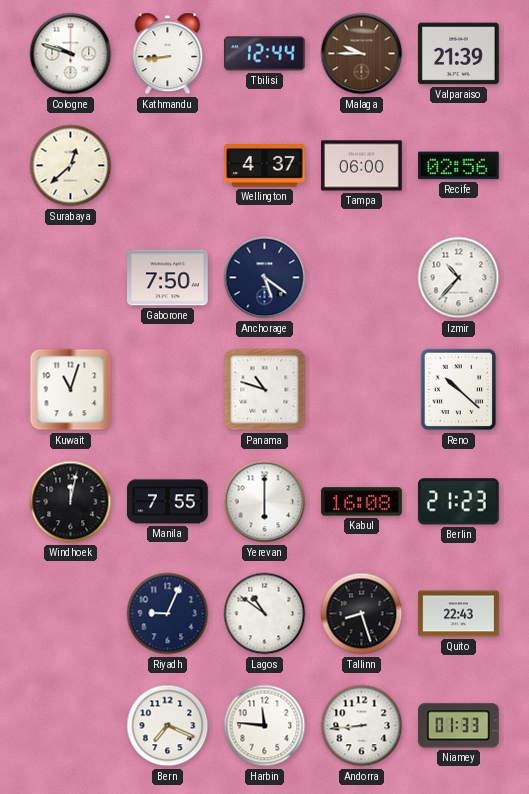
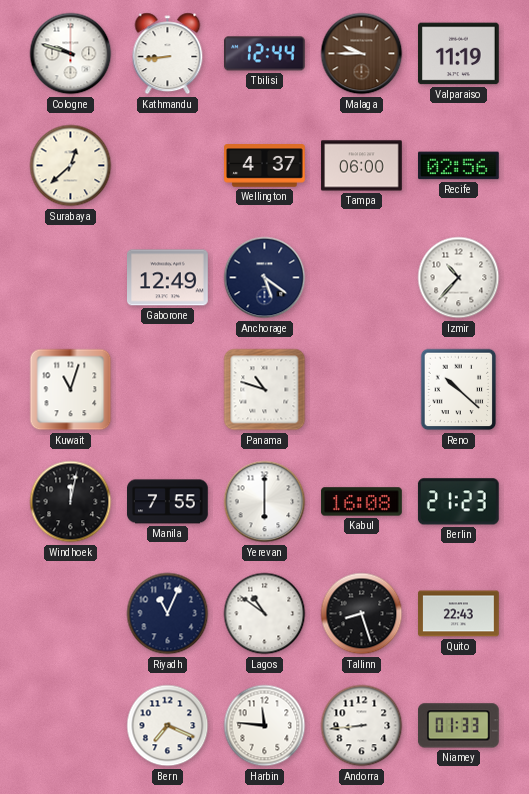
Valparaiso: 21:39 -> 11:19
Gaborone: 7:50 -> 12:49
Riyadh: 9:04 -> 11:04
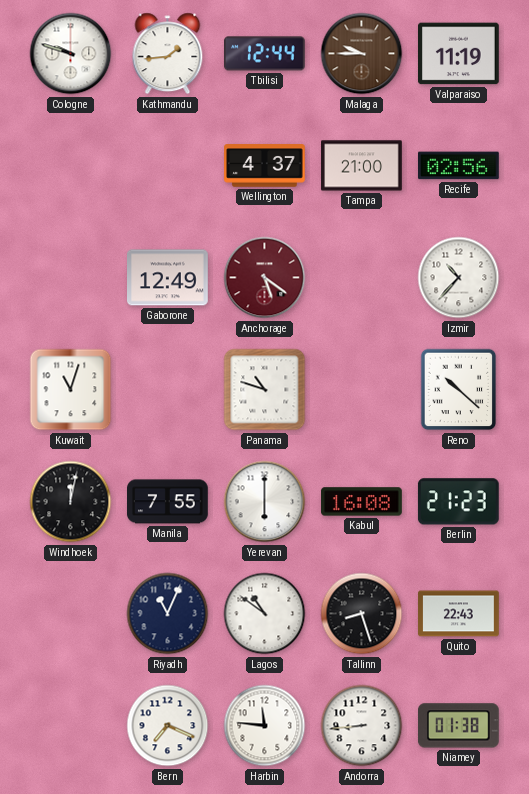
Kathmandu: 8:44 -> 1:44
Surabaya: 12:38 -> none
Tampa: 06:00 -> 21:00
Anchorage dial: navy -> burgundy
Niamey: 01:33 -> 01:38
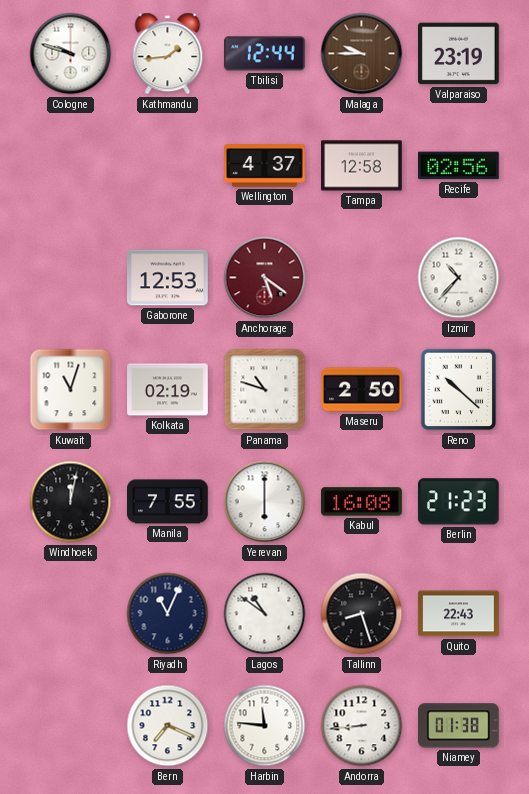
Valparaiso: 11:19 -> 23:19
Tampa: 21:00 -> 12:58
Gaborone: 12:49 -> 12:53
Kolkata: none -> 02:19
Maseru: none -> 2:50
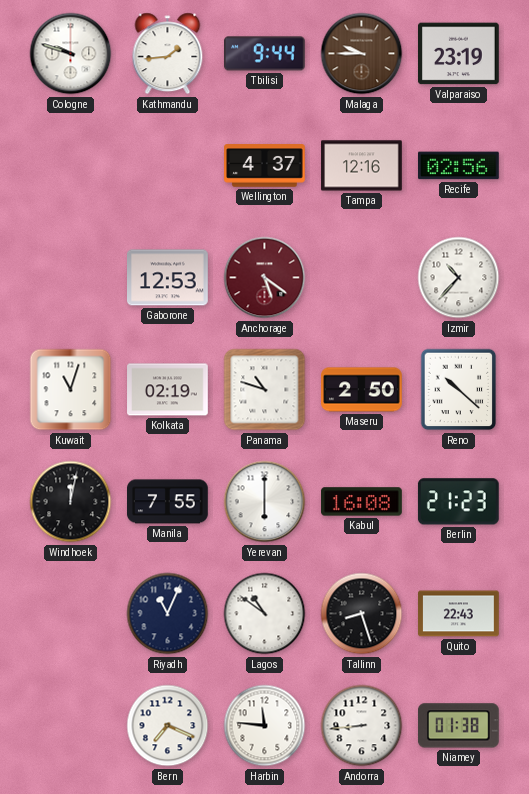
Tbilisi: 12:44 -> 9:44
Tampa: 12:58 -> 12:16
